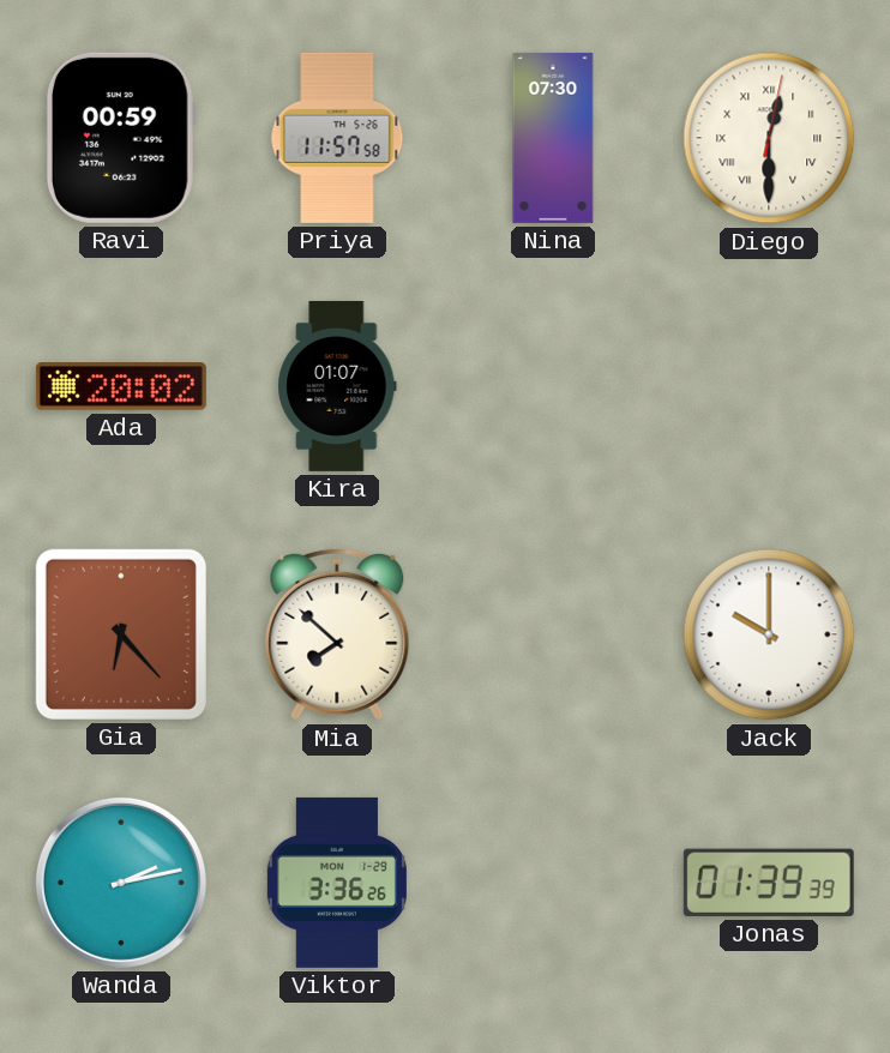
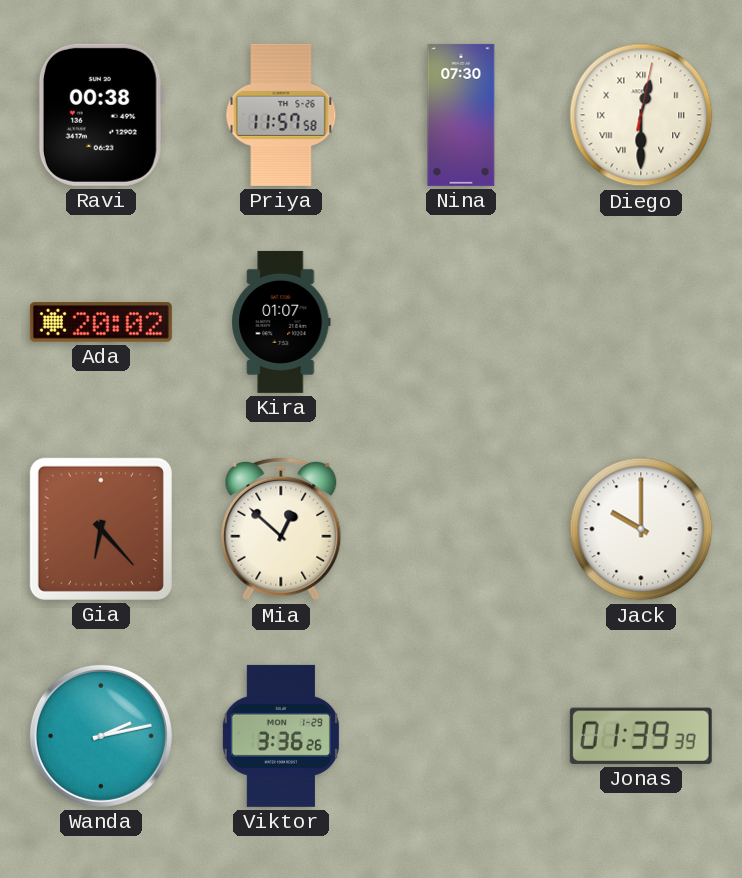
Ravi: 00:59 -> 00:38
Mia: 7:52 -> 12:52
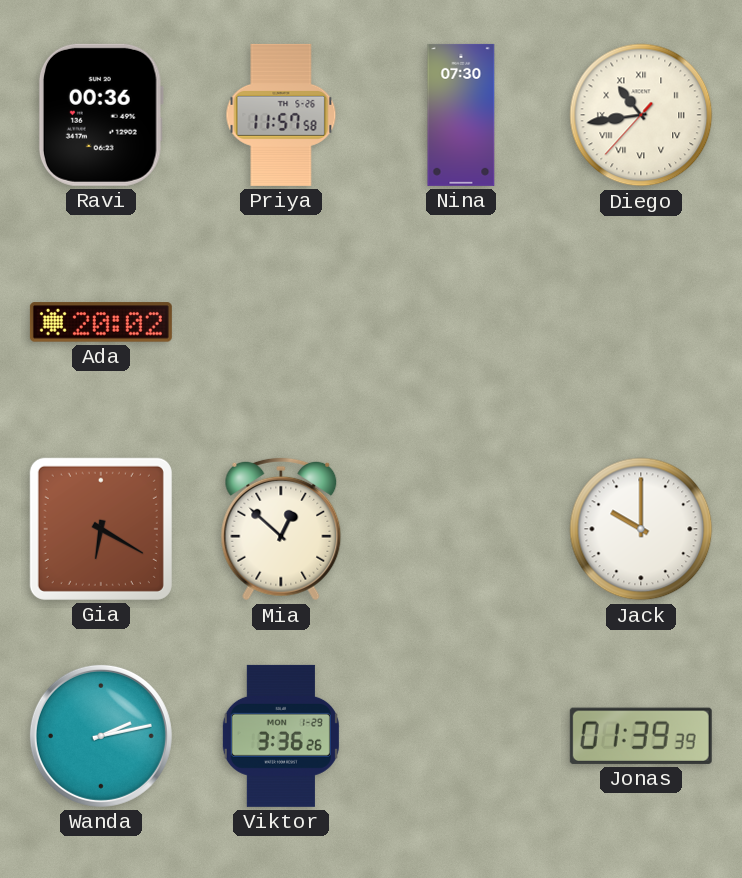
Ravi: 00:38 -> 00:36
Diego: 12:30 -> 10:43
Kira: 01:07 -> none
Gia: 6:23 -> 6:20
